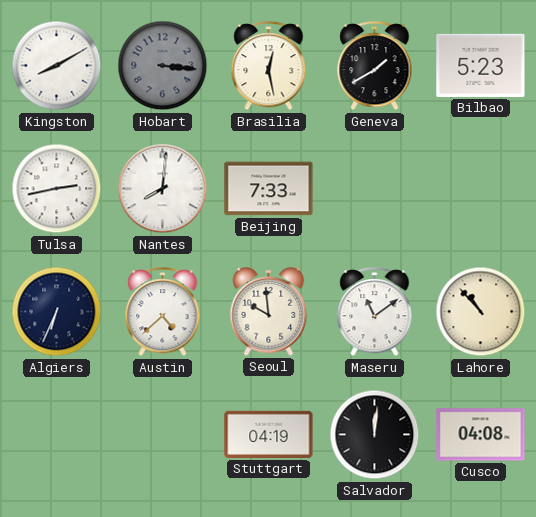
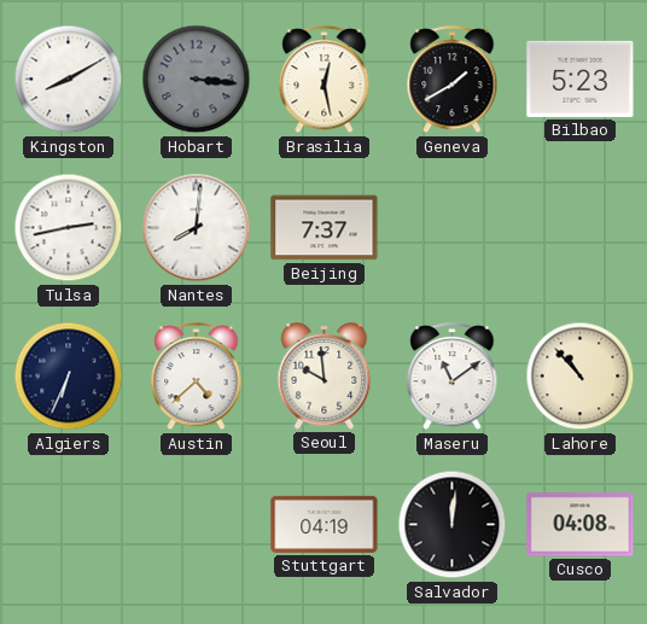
Beijing: 7:33 -> 7:37
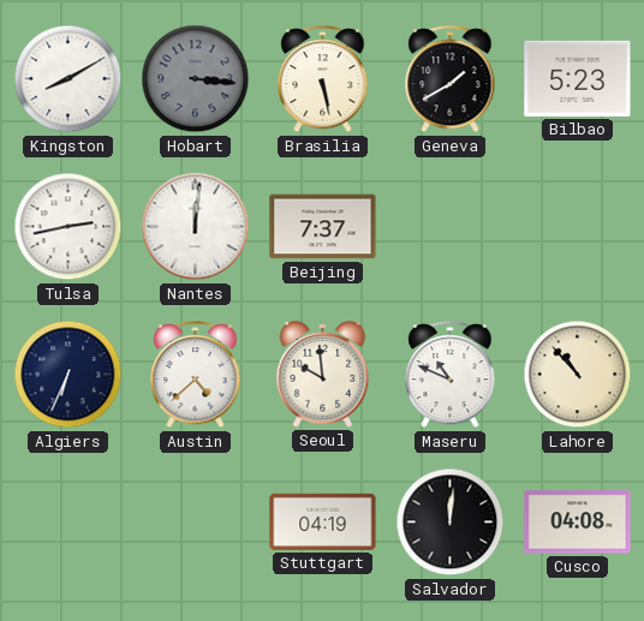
Brasilia: 12:28 -> 5:28
Nantes: 8:01 -> 12:01
Maseru: 11:09 -> 10:49
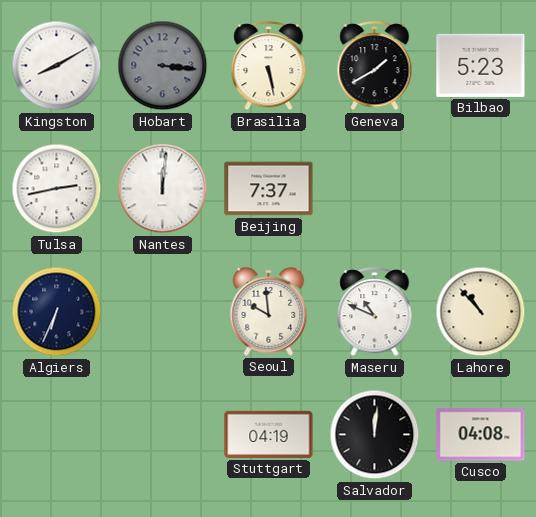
Austin: 4:38 -> none
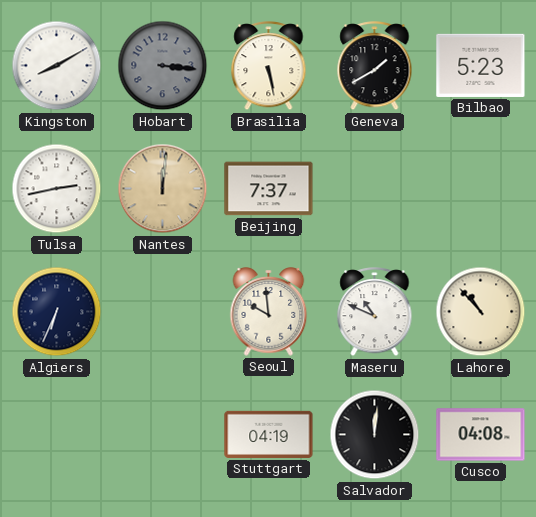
Nantes dial: white -> champagne
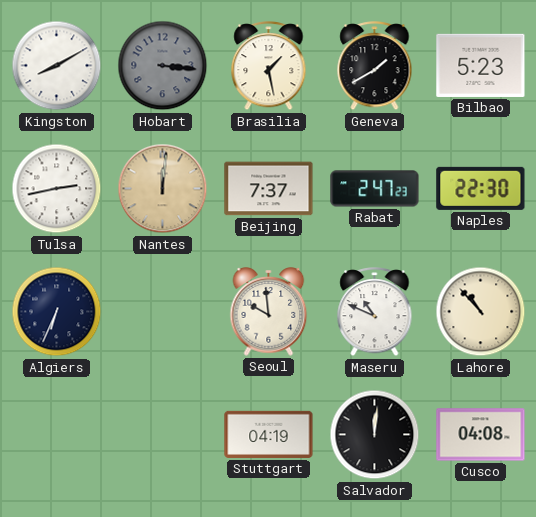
Brasilia: 5:28 -> 1:28
Rabat: none -> 2:47
Naples: none -> 22:30
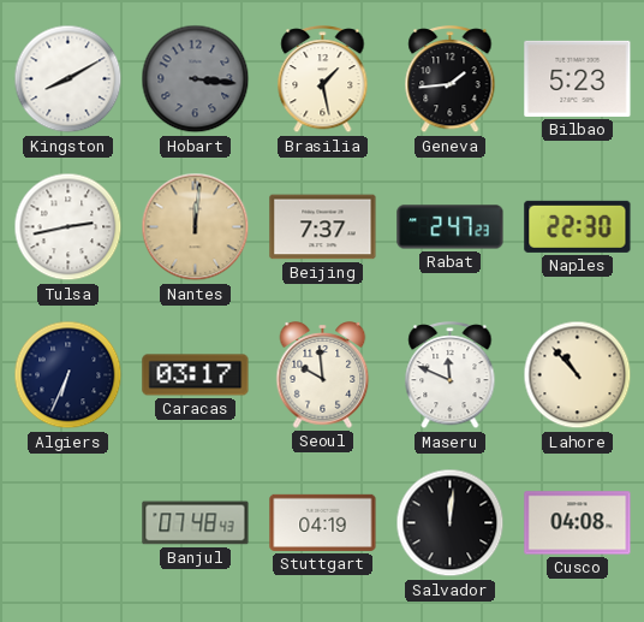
Geneva: 1:40 -> 1:44
Caracas: none -> 03:17
Maseru: 10:49 -> 11:49
Banjul: none -> 07:48
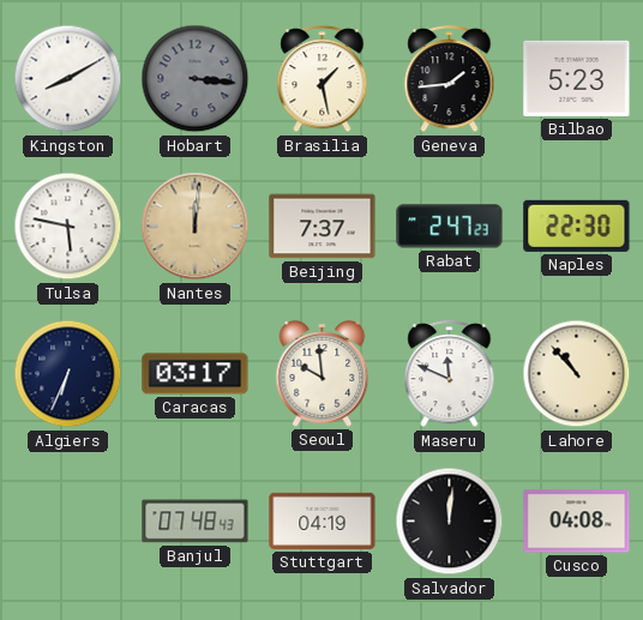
Tulsa: 2:43 -> 5:47
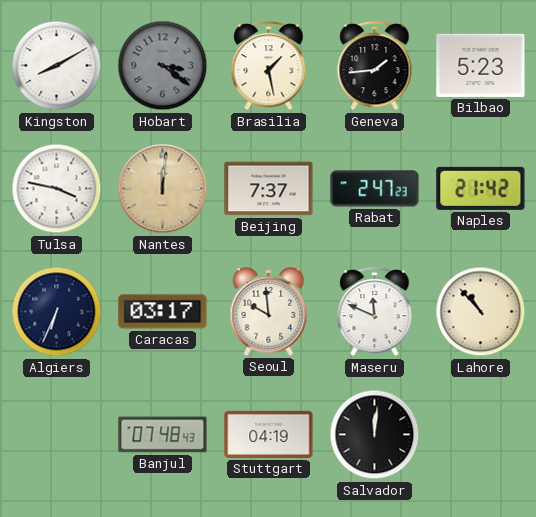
Hobart: 3:16 -> 3:21
Tulsa: 5:47 -> 3:47
Naples: 22:30 -> 21:42
Cusco: 04:08 -> none
